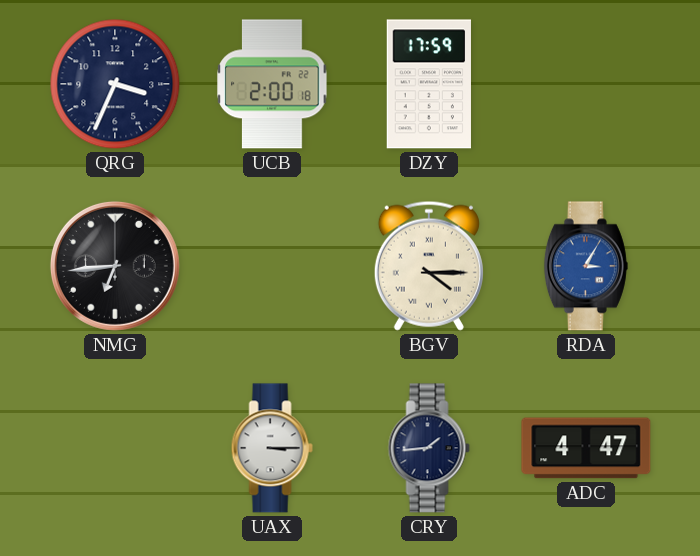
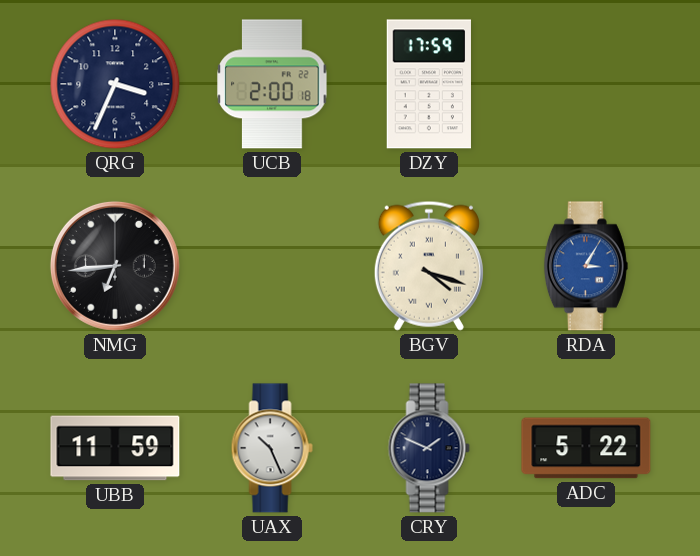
BGV: 4:15 -> 4:18
UBB: none -> 11:59
UAX: 3:15 -> 10:26
CRY: 1:44 -> 1:49
ADC: 4:47 -> 5:22
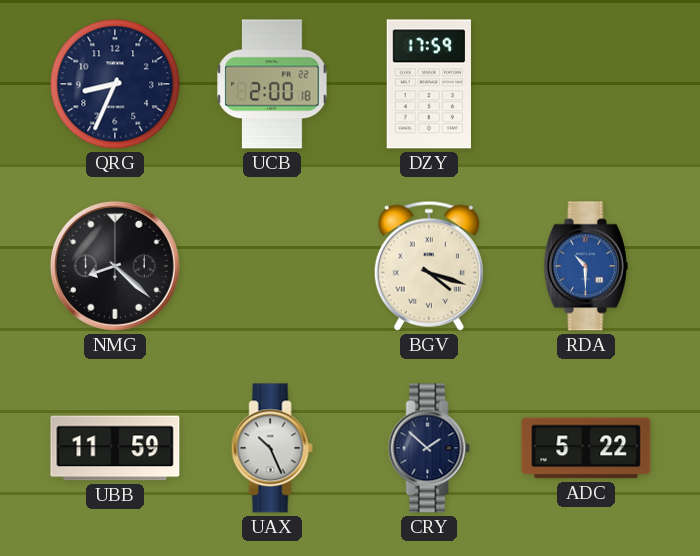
QRG: 3:34 -> 8:34
NMG: 6:44 -> 8:22
RDA: 3:05 -> 10:30
CRY: 1:49 -> 1:52
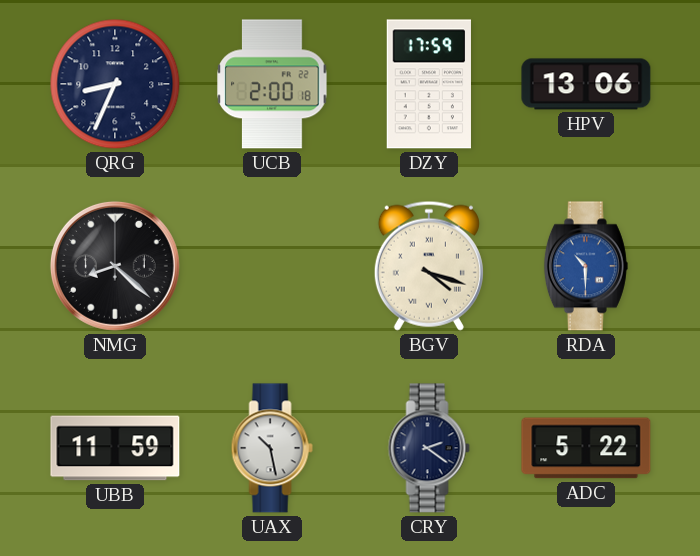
HPV: none -> 13:06
UAX: 10:26 -> 10:28
CRY: 1:52 -> 2:21
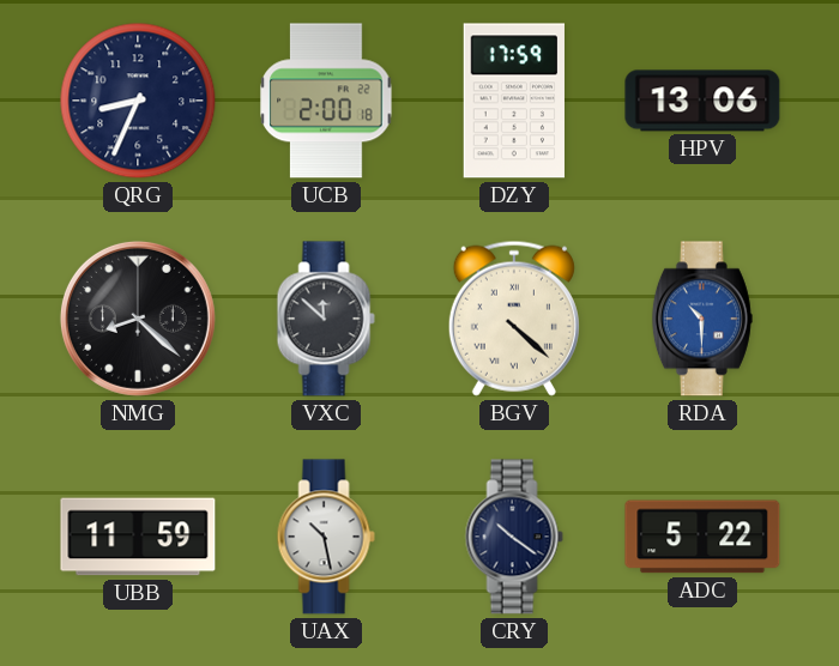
VXC: none -> 11:52
BGV: 4:18 -> 4:22
CRY: 2:21 -> 10:21
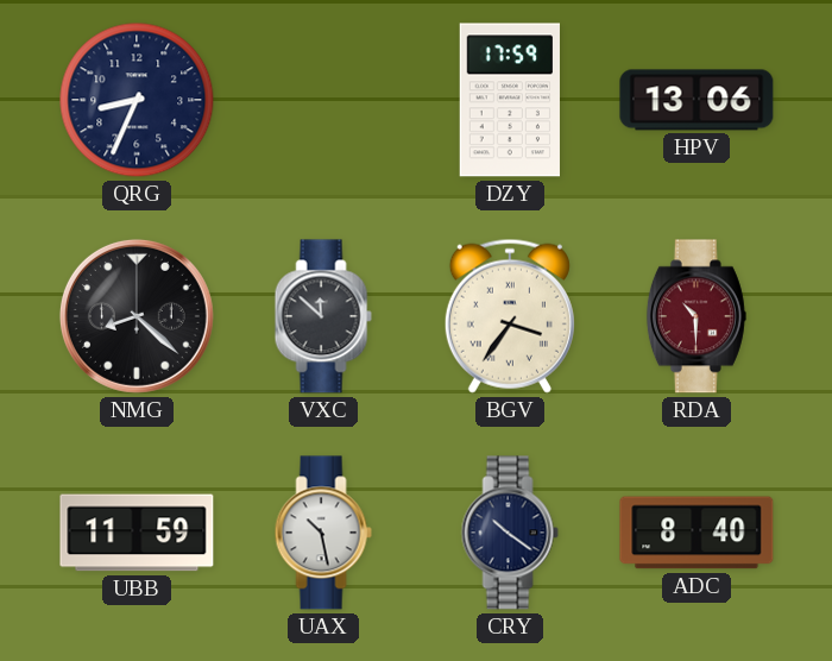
UCB: 2:00 -> none
BGV: 4:22 -> 3:36
RDA dial: blue -> burgundy
ADC: 5:22 -> 8:40
